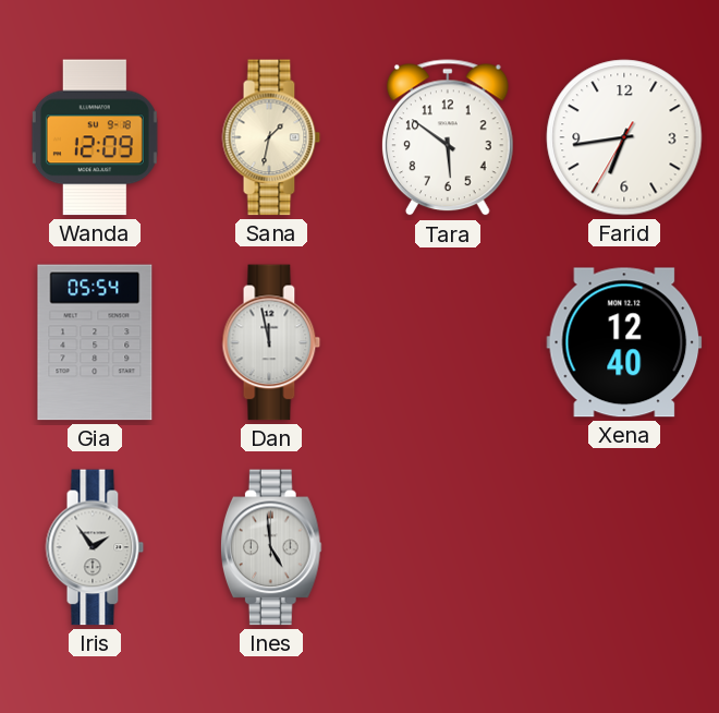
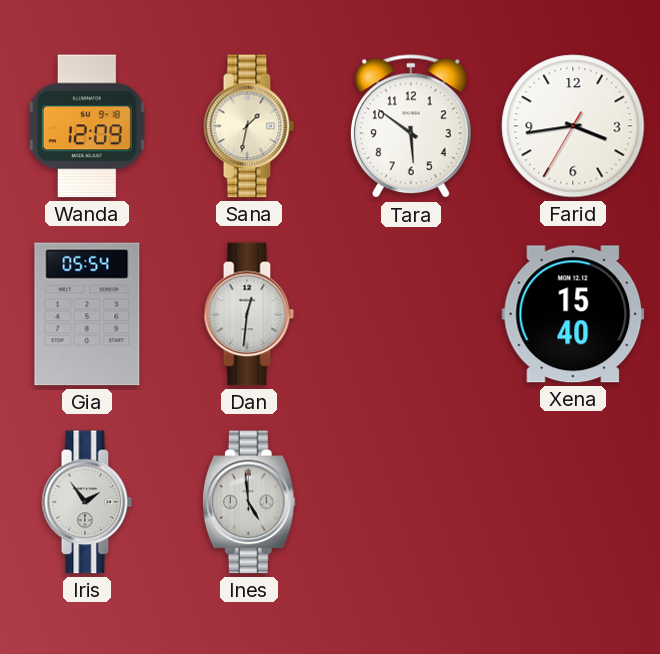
Farid: 6:43 -> 3:43
Dan: 11:58 -> 12:31
Xena: 12:40 -> 15:40
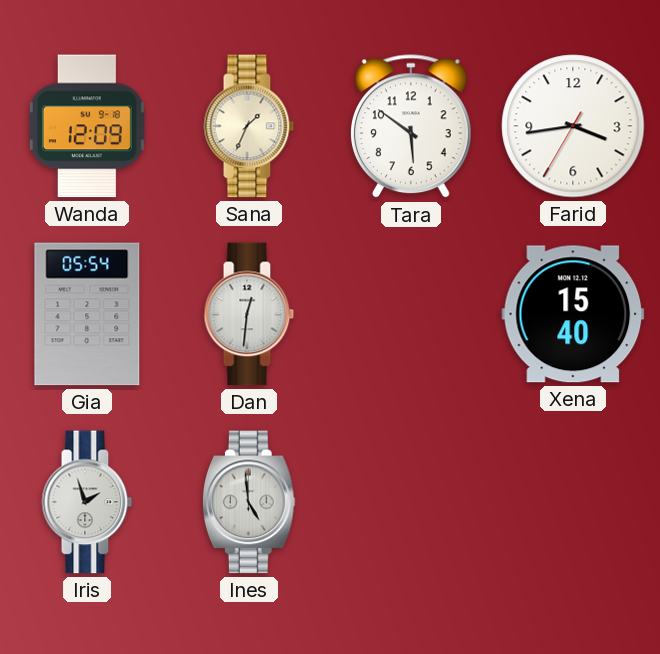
Sana: 1:32 -> 1:34
Iris: 1:54 -> 1:57
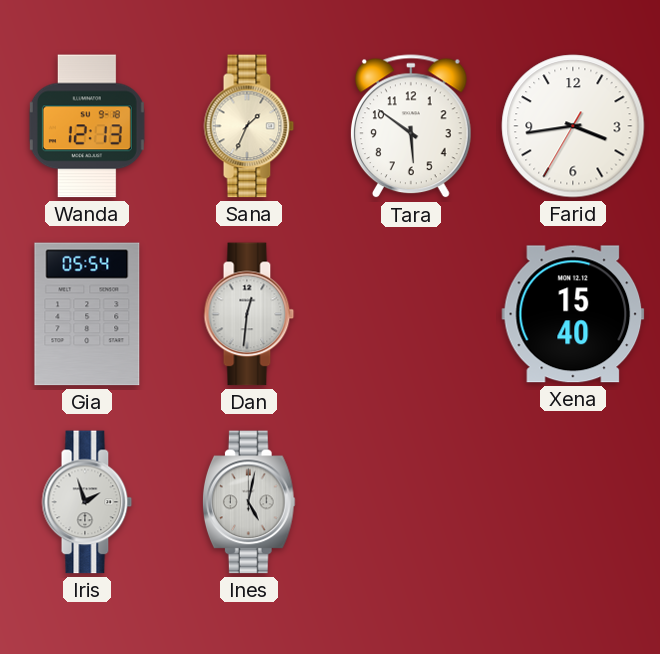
Wanda: 12:09 -> 12:13
Ines: 4:59 -> 5:02
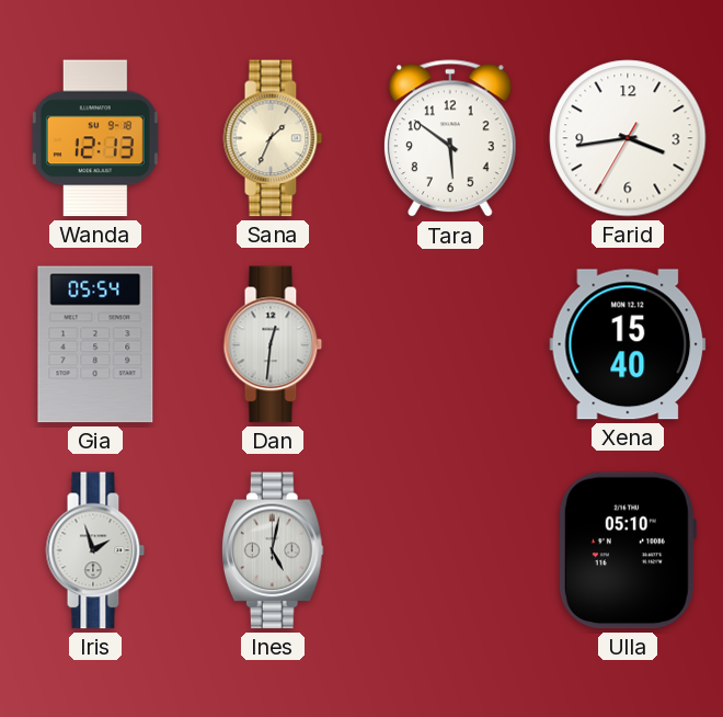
Ulla: none -> 05:10
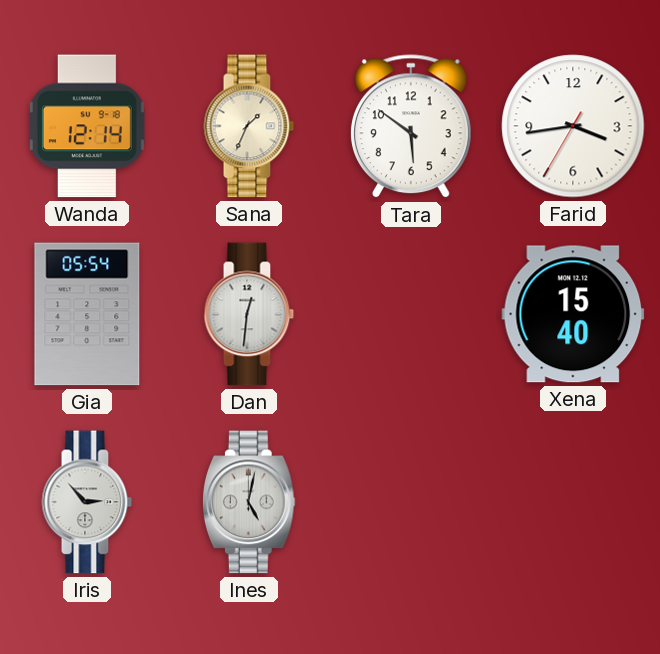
Wanda: 12:13 -> 12:14
Iris: 1:57 -> 2:53
Ulla: 05:10 -> none
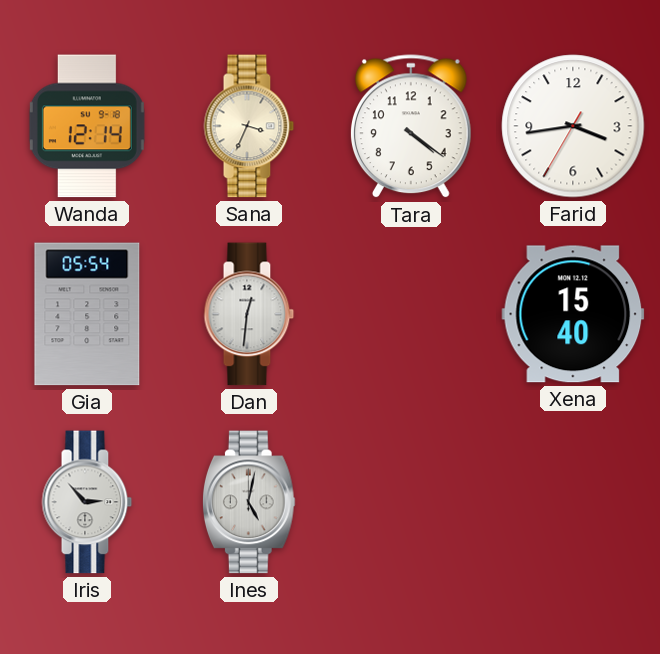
Sana: 1:34 -> 3:34
Tara: 5:51 -> 4:21
